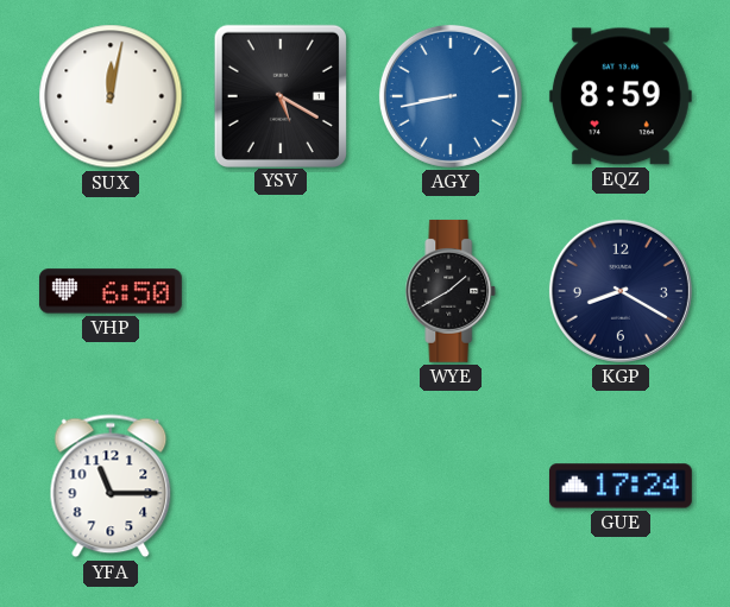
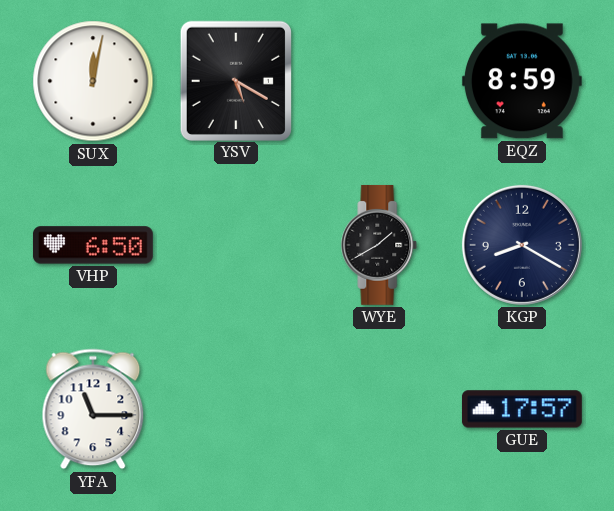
AGY: 8:43 -> none
GUE: 17:24 -> 17:57
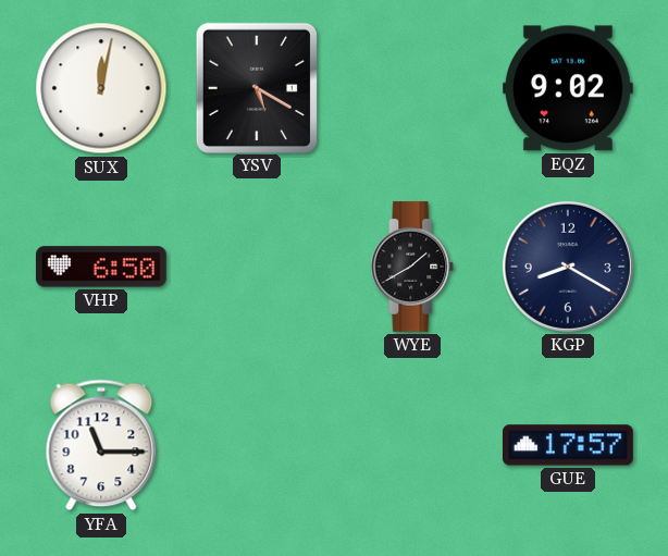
EQZ: 8:59 -> 9:02
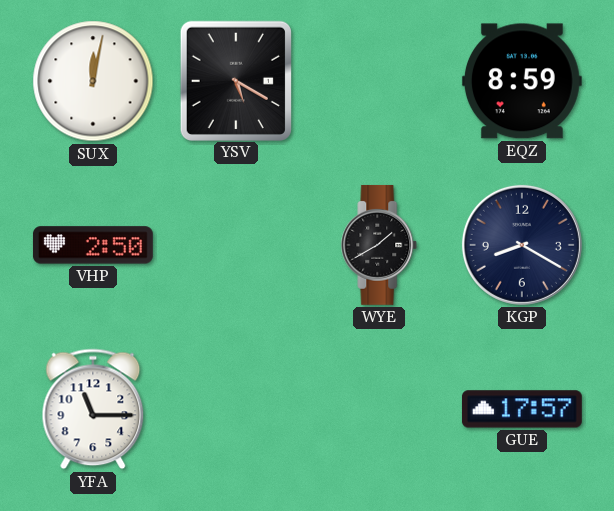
EQZ: 9:02 -> 8:59
VHP: 6:50 -> 2:50
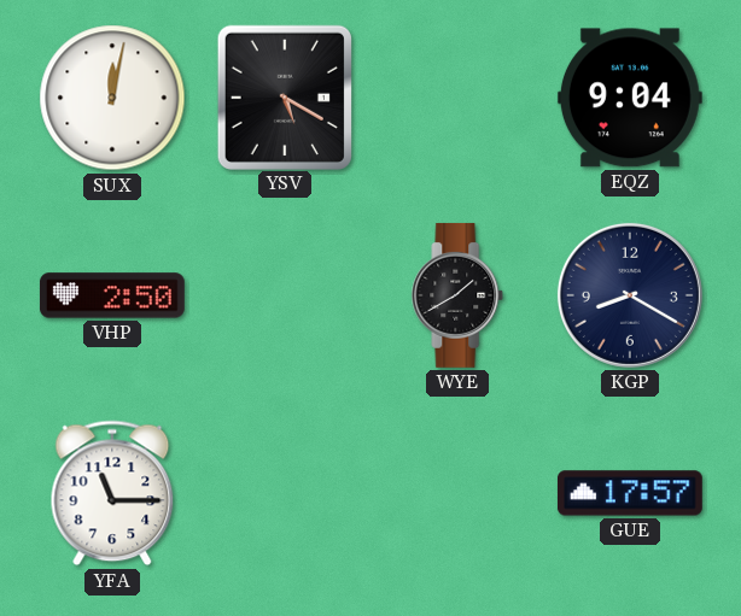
EQZ: 8:59 -> 9:04
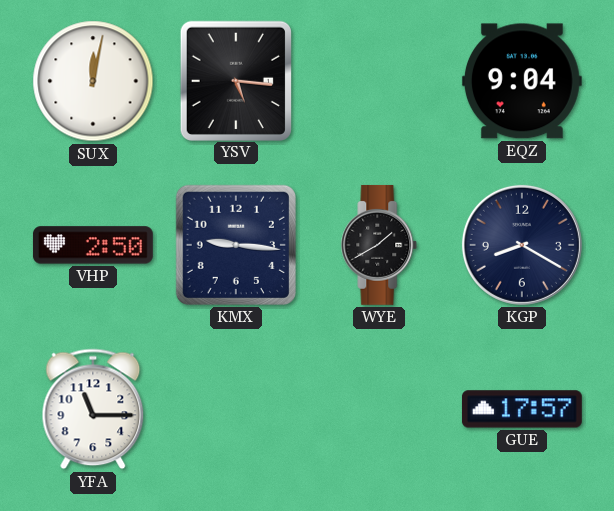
YSV: 5:20 -> 5:16
KMX: none -> 9:16
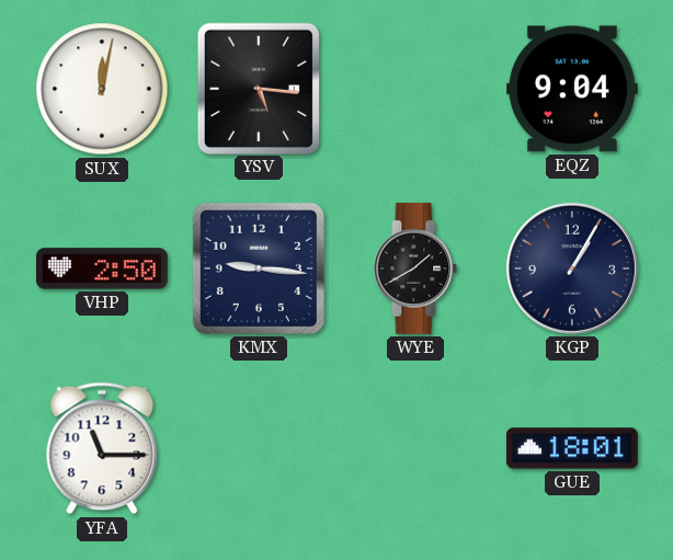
KGP: 8:20 -> 1:05
GUE: 17:57 -> 18:01
